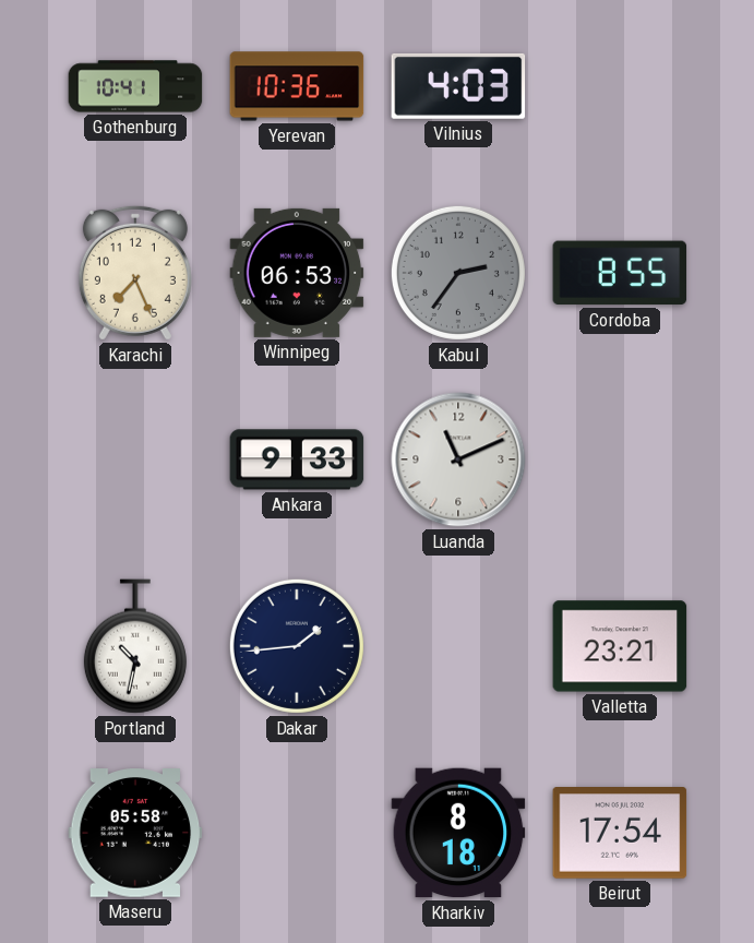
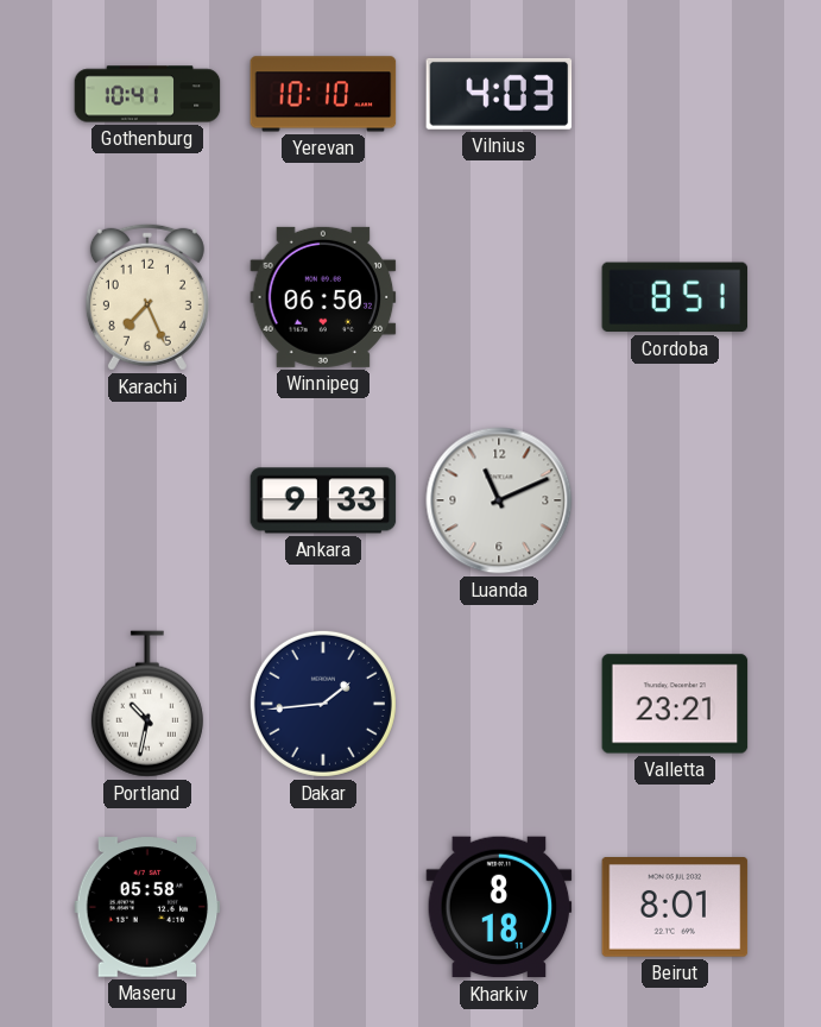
Yerevan: 10:36 -> 10:10
Winnipeg: 06:53 -> 06:50
Kabul: 2:36 -> none
Cordoba: 8:55 -> 8:51
Beirut: 17:54 -> 8:01
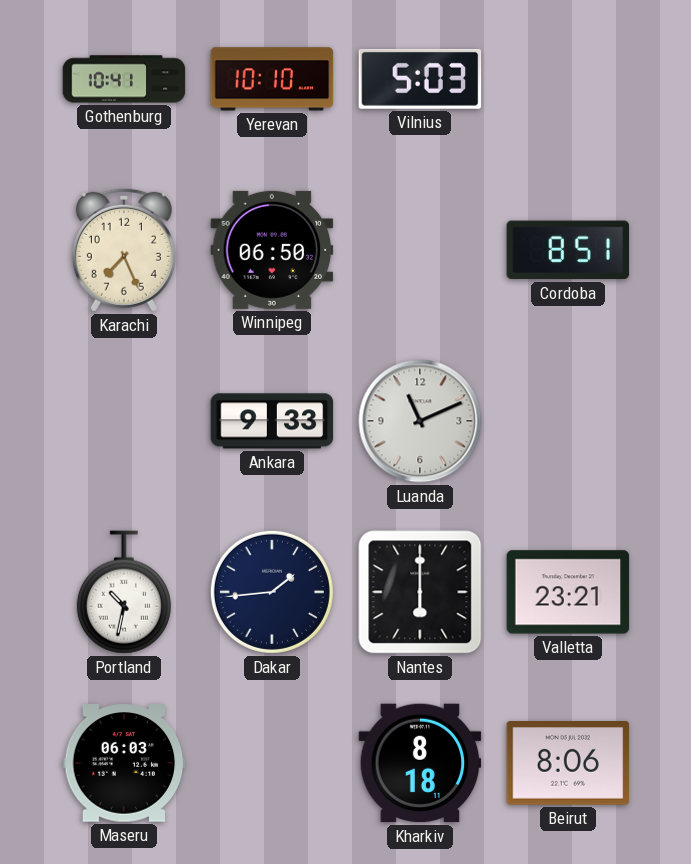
Vilnius: 4:03 -> 5:03
Nantes: none -> 6:00
Maseru: 05:58 -> 06:03
Beirut: 8:01 -> 8:06
